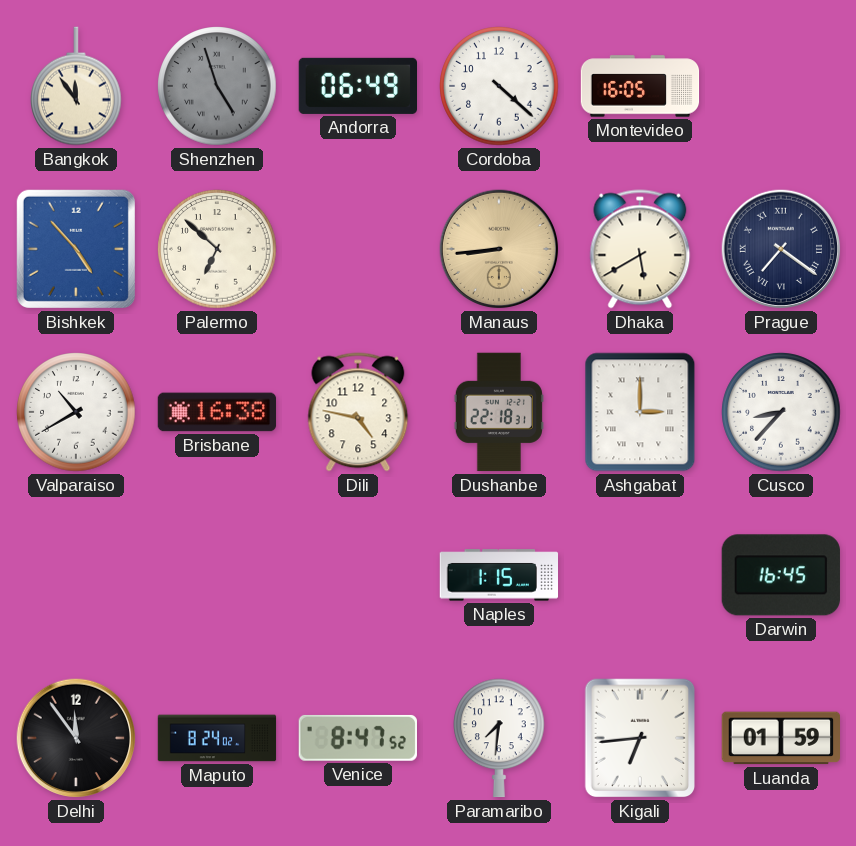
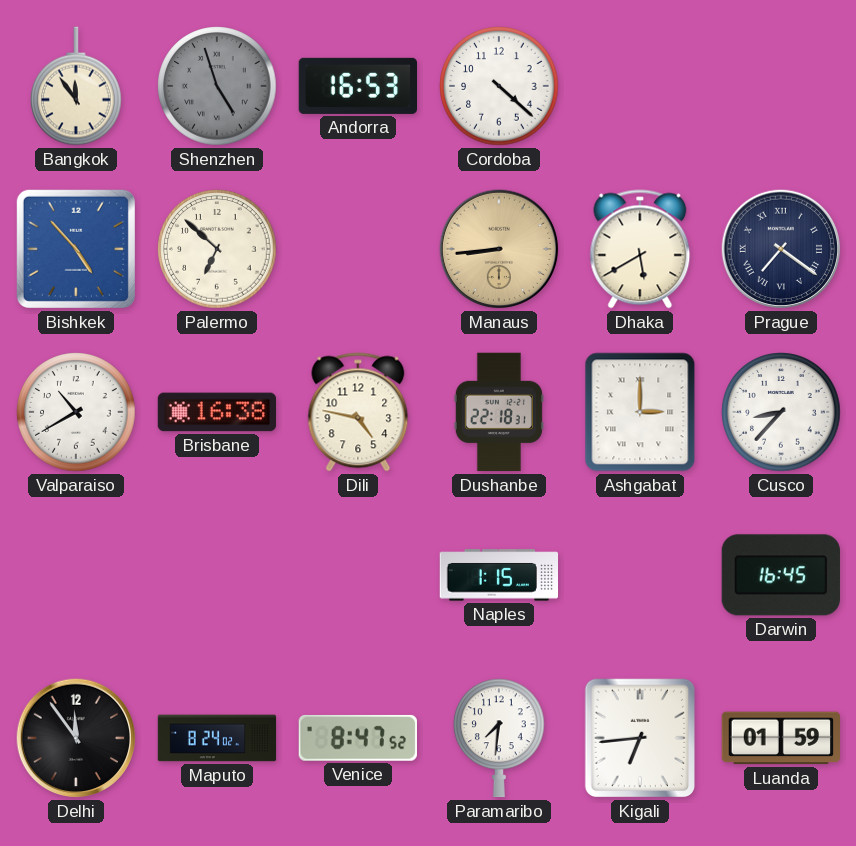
Andorra: 06:49 -> 16:53
Montevideo: 16:05 -> none
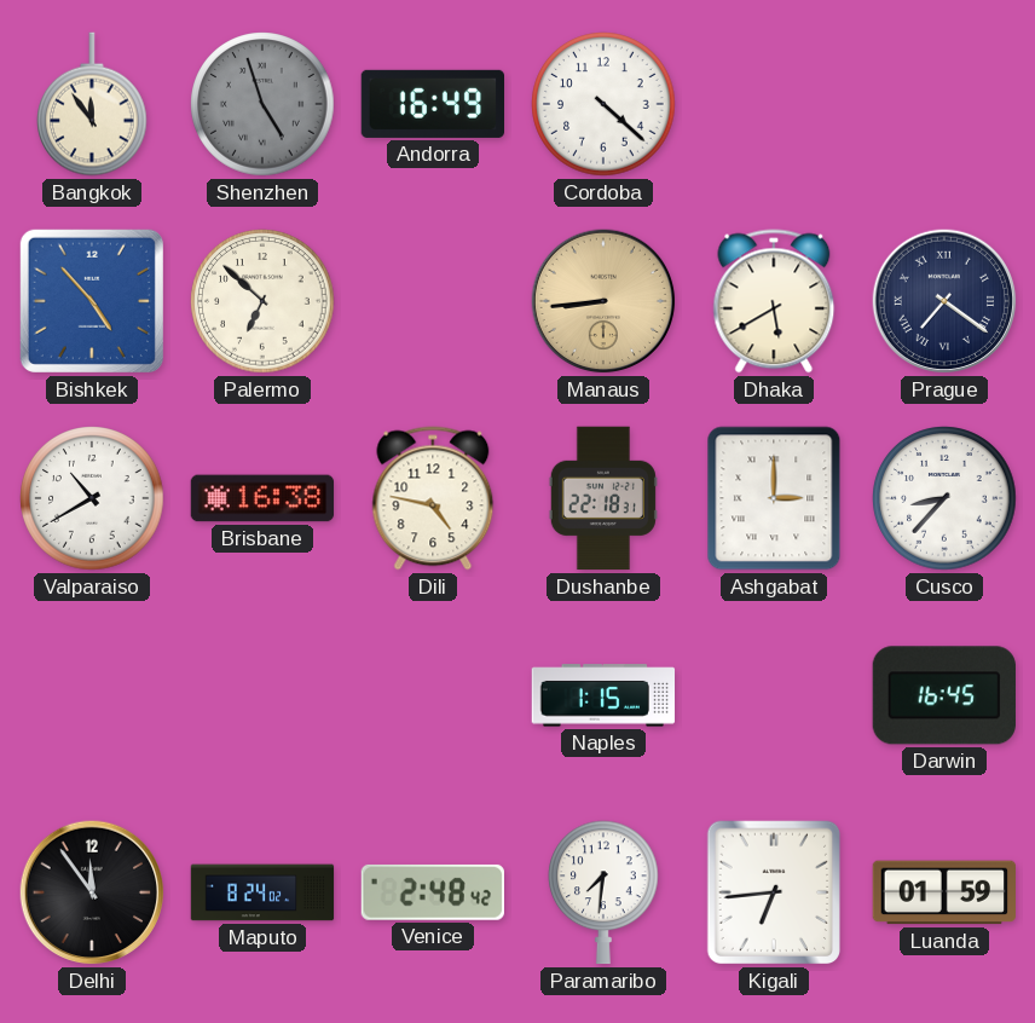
Andorra: 16:53 -> 16:49
Venice: 8:47 -> 2:48
